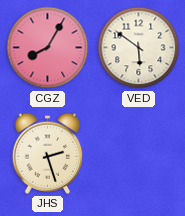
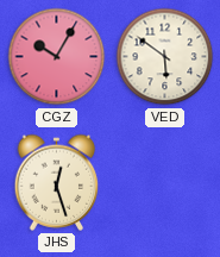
CGZ: 8:05 -> 10:05
JHS: 2:27 -> 12:27
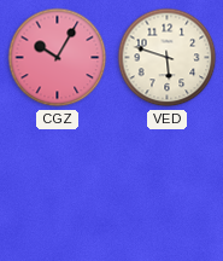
VED: 5:51 -> 5:48
JHS: 12:27 -> none
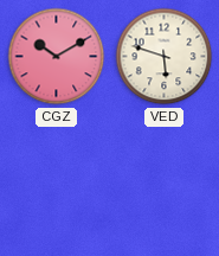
CGZ: 10:05 -> 10:10
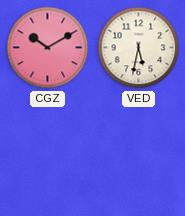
VED: 5:48 -> 5:32
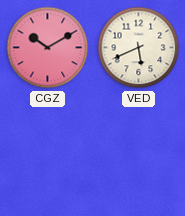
VED: 5:32 -> 5:41
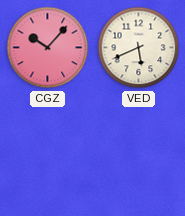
CGZ: 10:10 -> 10:07
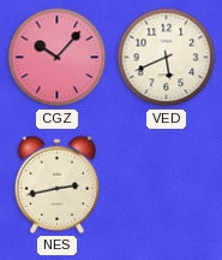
NES: none -> 2:43
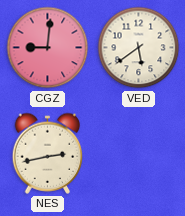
CGZ: 10:07 -> 9:01
VED: 5:41 -> 5:39
